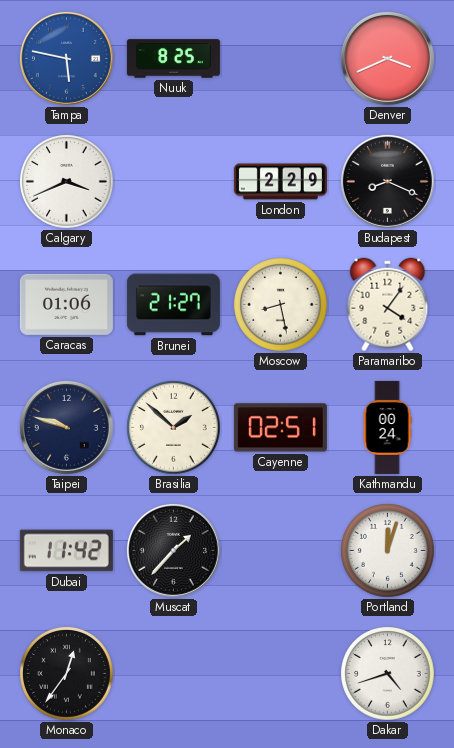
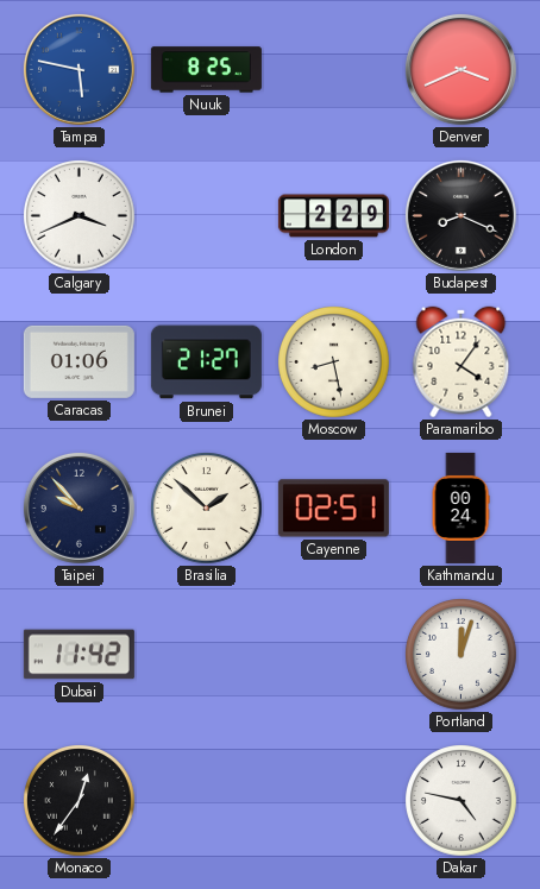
Taipei: 9:48 -> 9:53
Muscat: 1:37 -> none
Dakar: 4:42 -> 4:47
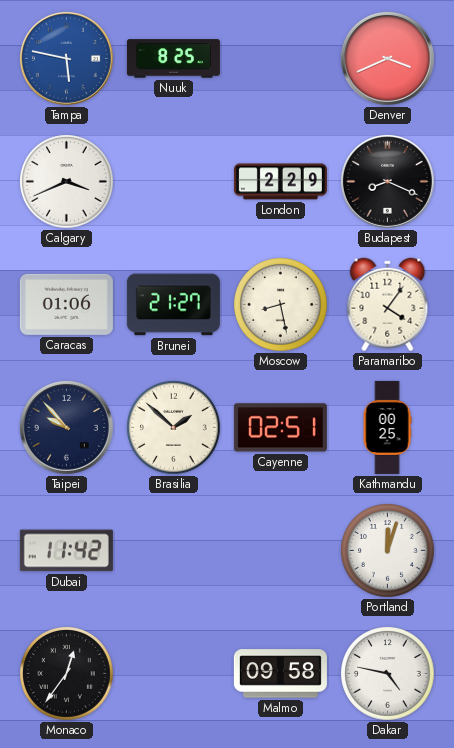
Kathmandu: 00:24 -> 00:25
Malmo: none -> 09:58
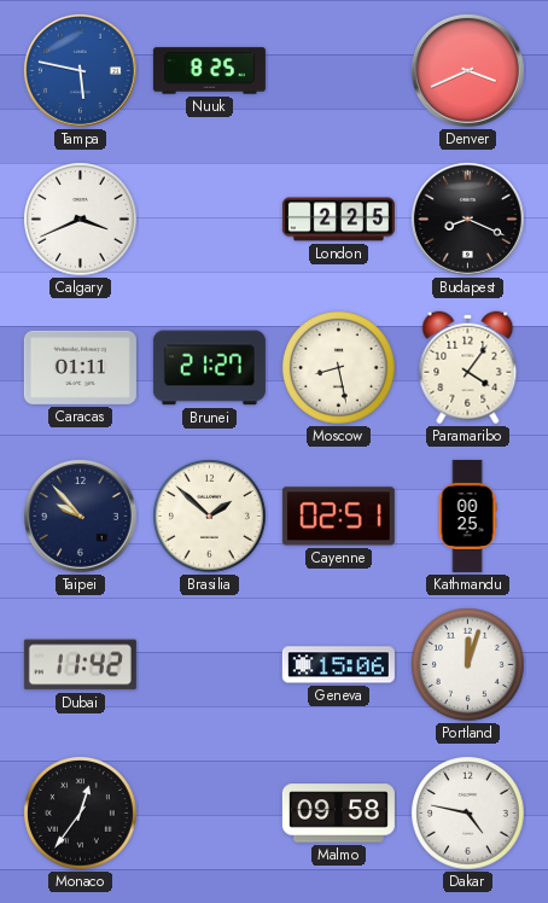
London: 2:29 -> 2:25
Caracas: 01:06 -> 01:11
Geneva: none -> 15:06
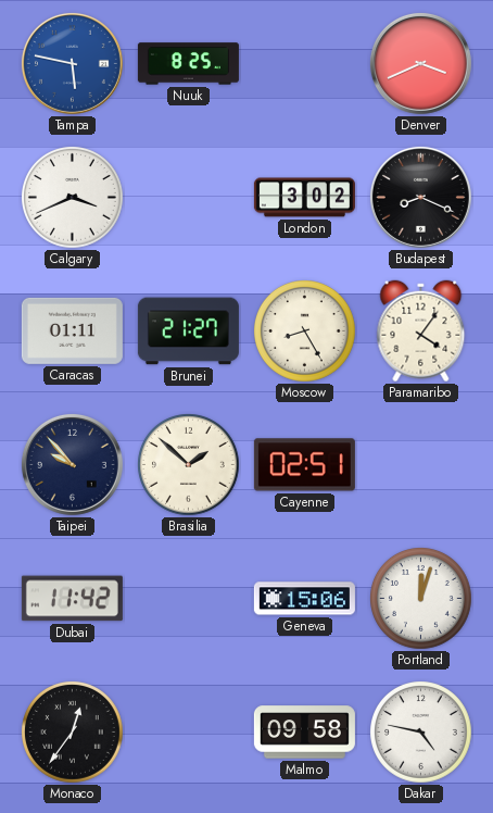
London: 2:25 -> 3:02
Moscow: 8:28 -> 8:25
Kathmandu: 00:25 -> none
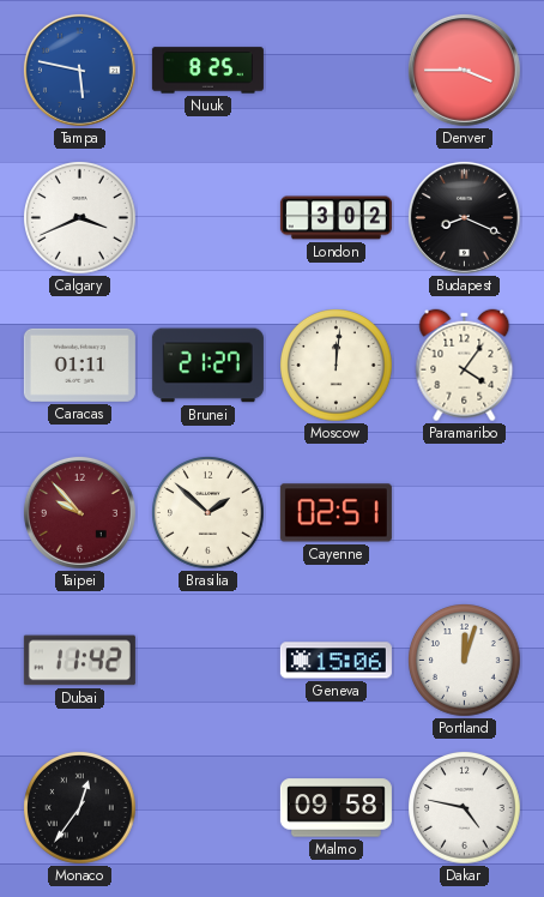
Denver: 3:41 -> 3:45
Moscow: 8:25 -> 12:01
Taipei dial: navy -> burgundy
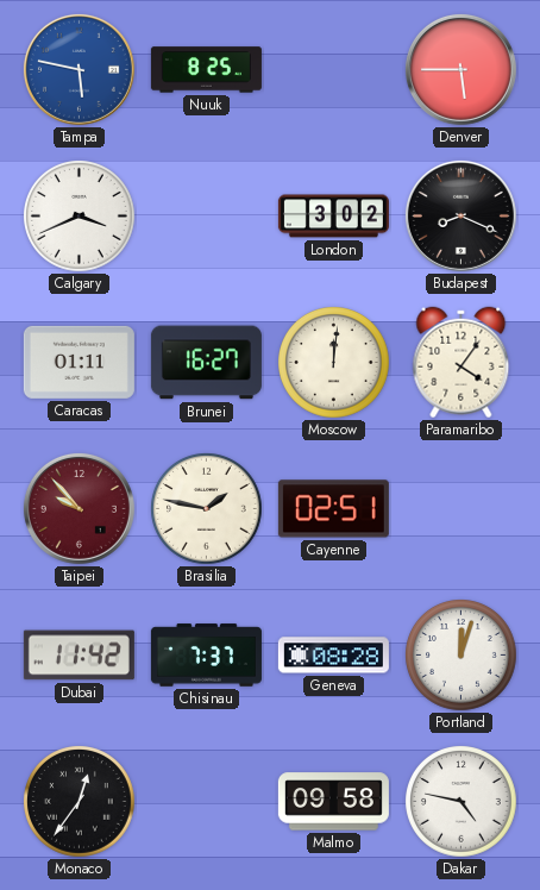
Denver: 3:45 -> 5:45
Brunei: 21:27 -> 16:27
Brasilia: 1:52 -> 1:47
Chisinau: none -> 7:37
Geneva: 15:06 -> 08:28
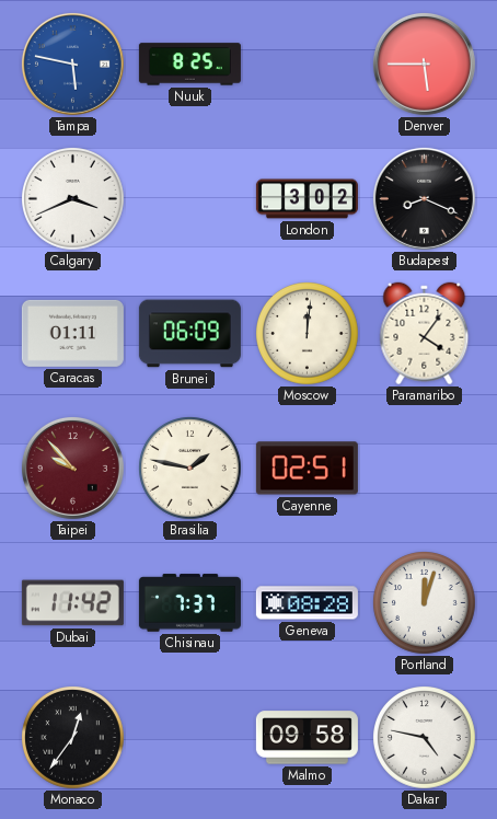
Brunei: 16:27 -> 06:09
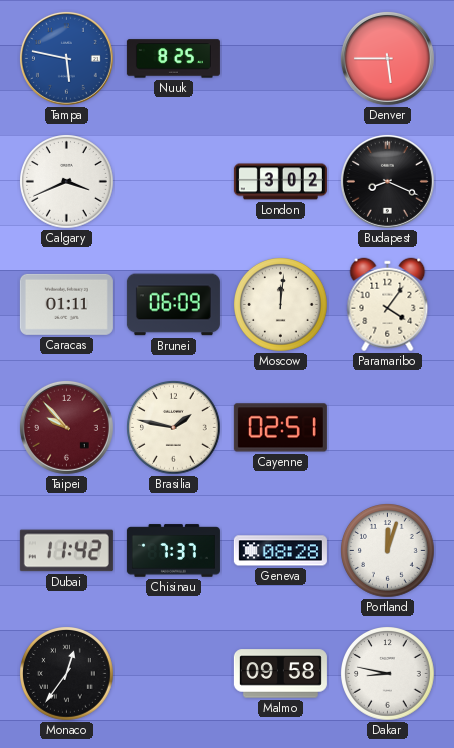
Dakar: 4:47 -> 8:47
